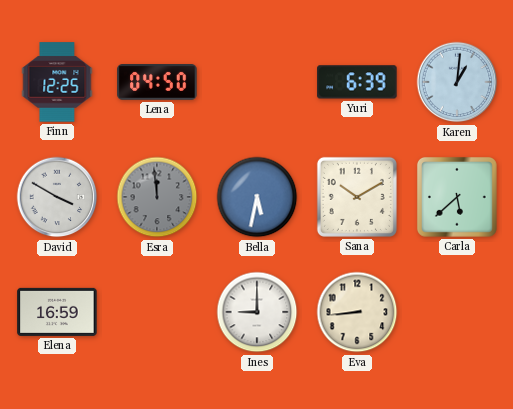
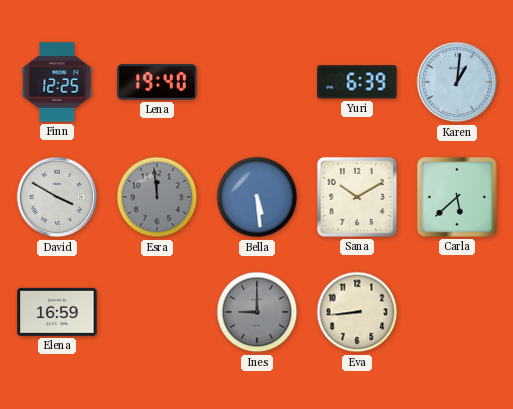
Lena: 04:50 -> 19:40
Bella: 5:32 -> 5:29
Ines dial: white -> grey
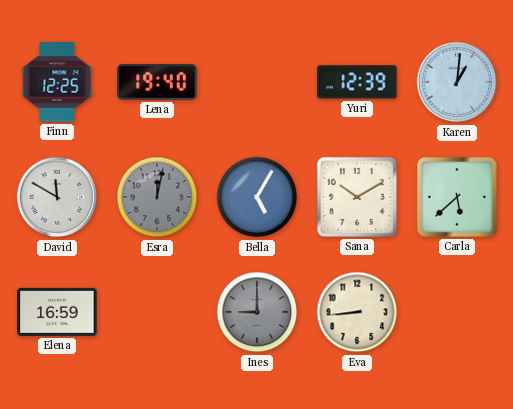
Yuri: 6:39 -> 12:39
David: 3:50 -> 11:50
Esra: 11:59 -> 12:02
Bella: 5:29 -> 5:05
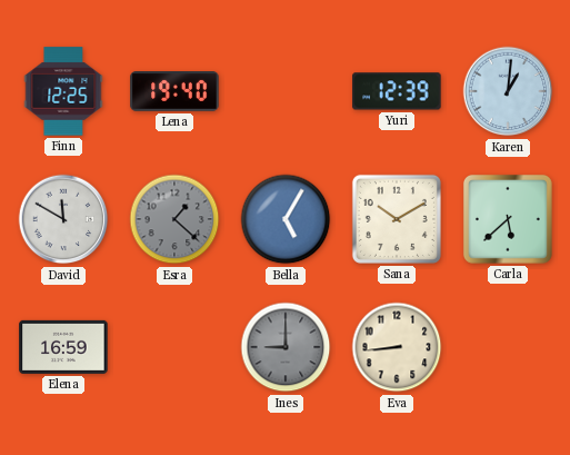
Esra: 12:02 -> 1:22
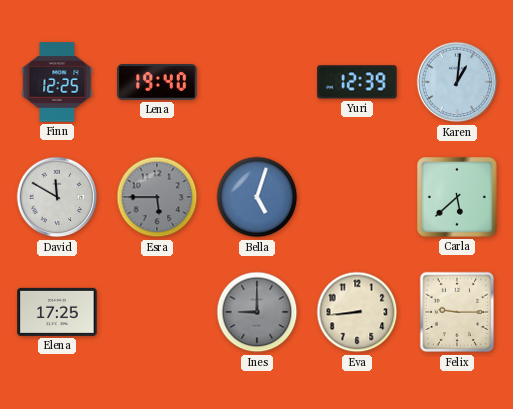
Esra: 1:22 -> 5:45
Bella: 5:05 -> 5:03
Sana: 10:10 -> none
Elena: 16:59 -> 17:25
Felix: none -> 9:15
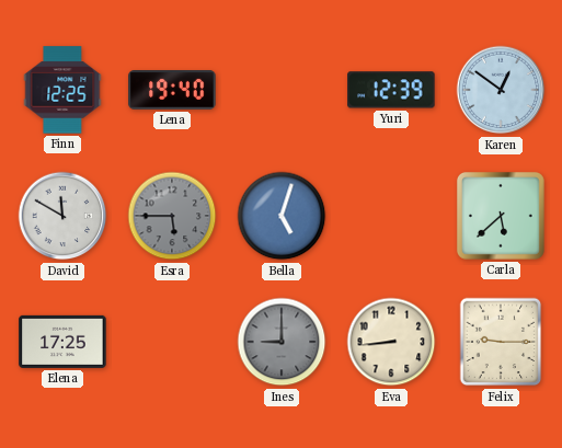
Karen: 1:01 -> 12:51
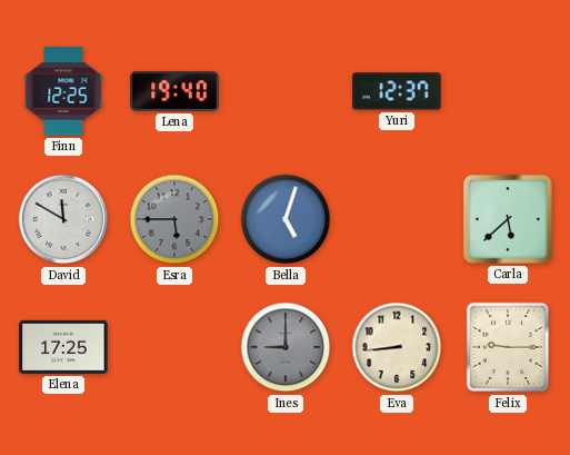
Yuri: 12:39 -> 12:37
Karen: 12:51 -> none
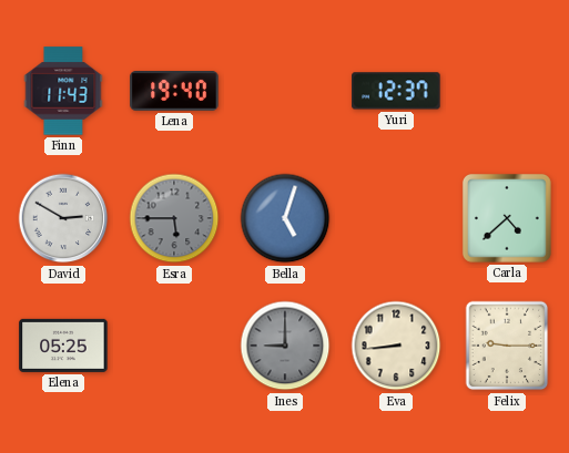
Finn: 12:25 -> 11:43
David: 11:50 -> 2:50
Carla: 5:38 -> 4:38
Elena: 17:25 -> 05:25
